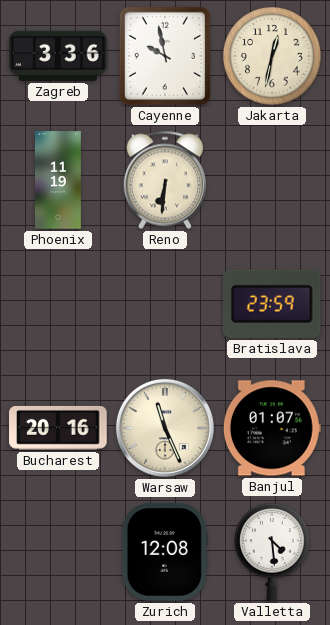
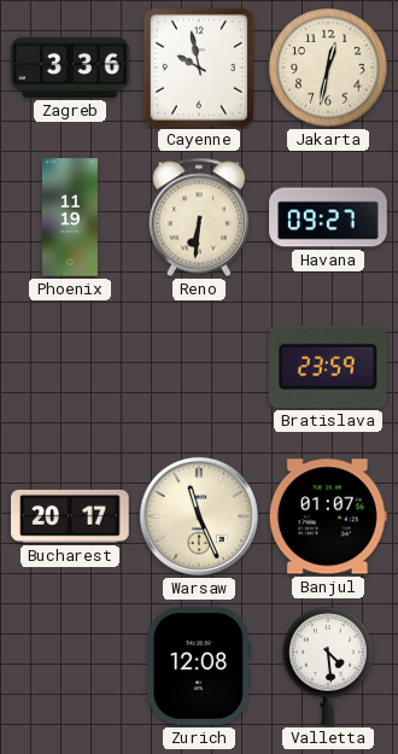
Havana: none -> 09:27
Bucharest: 20:16 -> 20:17
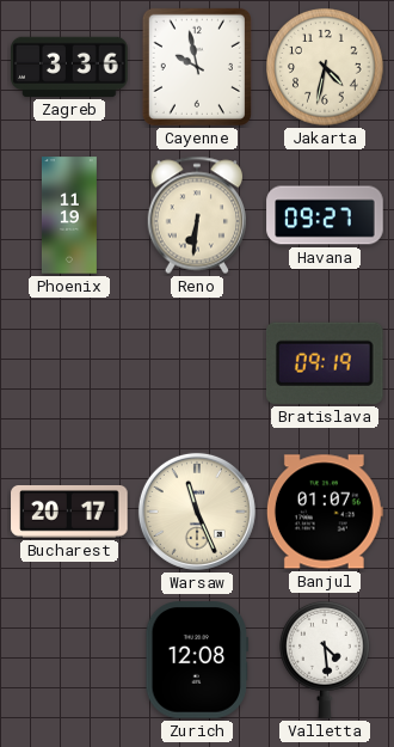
Jakarta: 12:32 -> 4:32
Bratislava: 23:59 -> 09:19
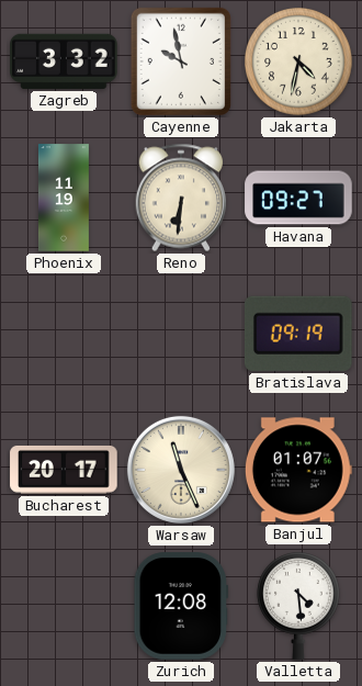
Zagreb: 3:36 -> 3:32
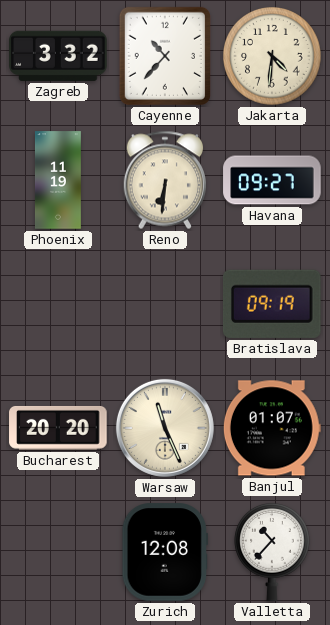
Cayenne: 9:58 -> 10:37
Jakarta: 4:32 -> 4:31
Bucharest: 20:17 -> 20:20
Valletta: 4:29 -> 10:37
